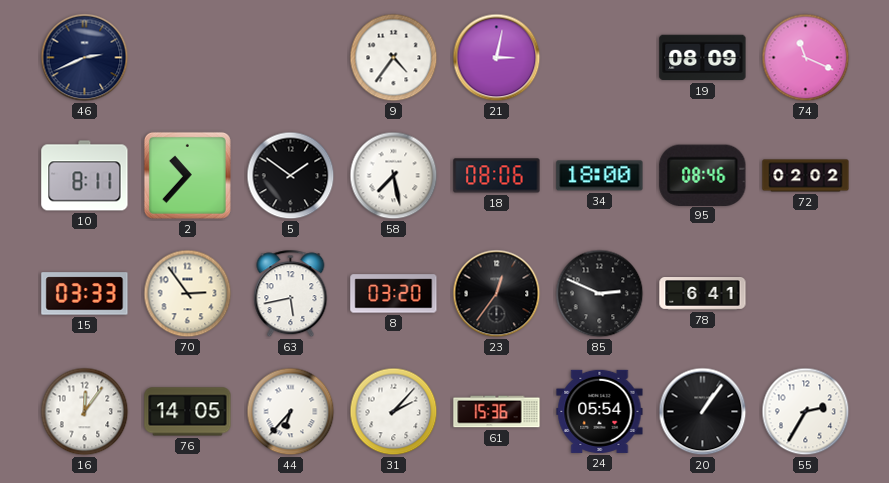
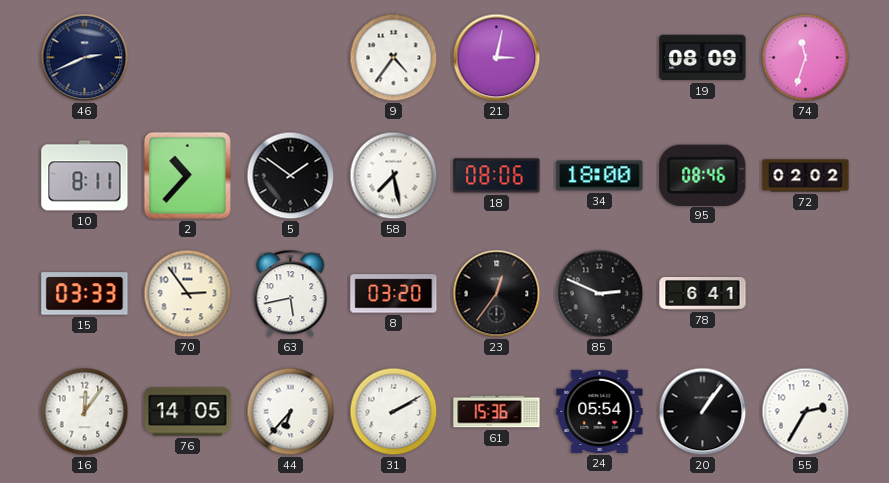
74: 11:19 -> 11:33
31: 2:07 -> 2:10
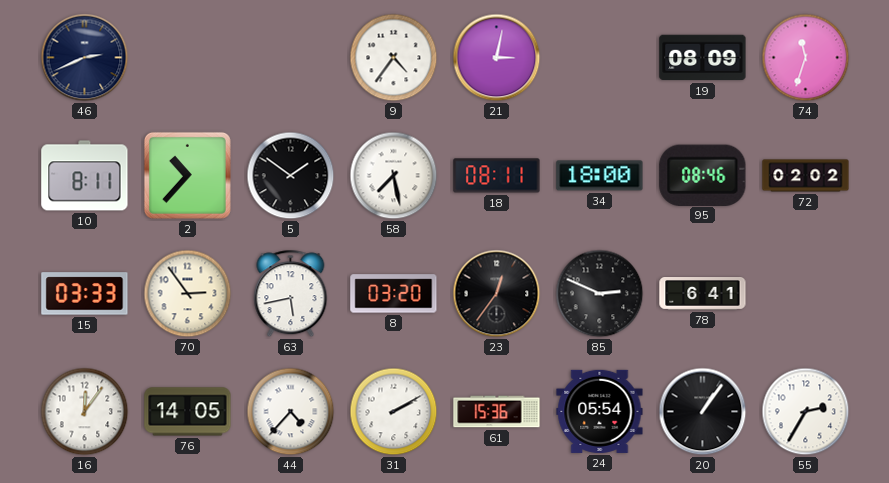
18: 08:06 -> 08:11
44: 6:37 -> 4:37
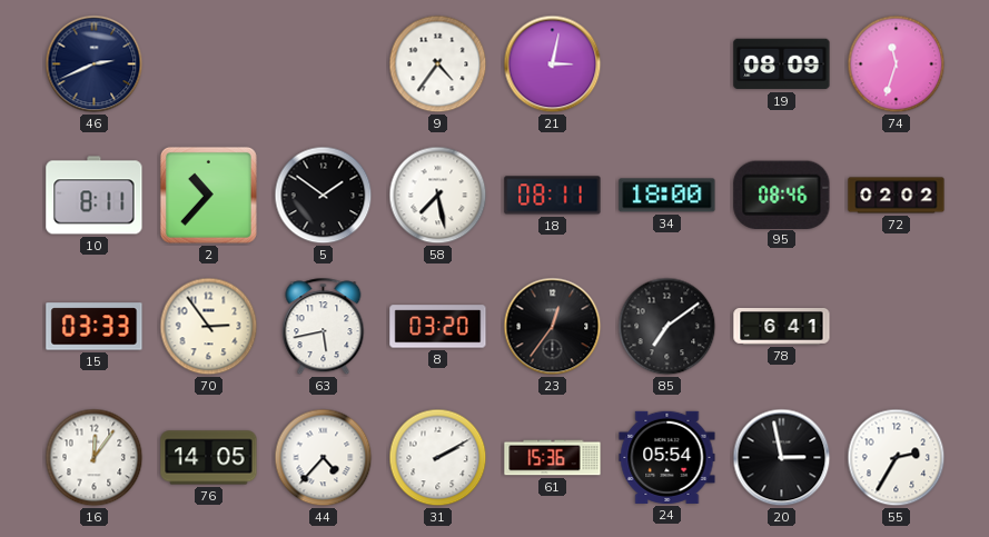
85: 2:49 -> 7:09
20: 1:06 -> 2:58
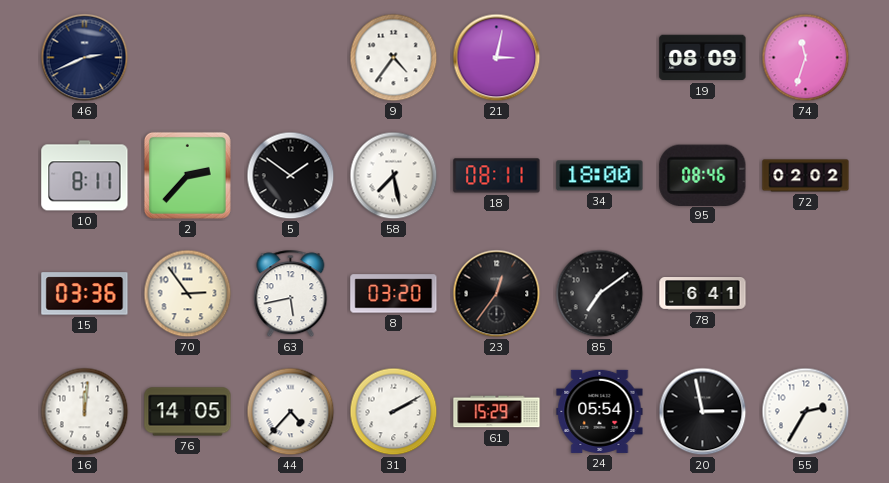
2: 10:37 -> 2:37
15: 03:33 -> 03:36
16: 12:06 -> 12:01
61: 15:36 -> 15:29
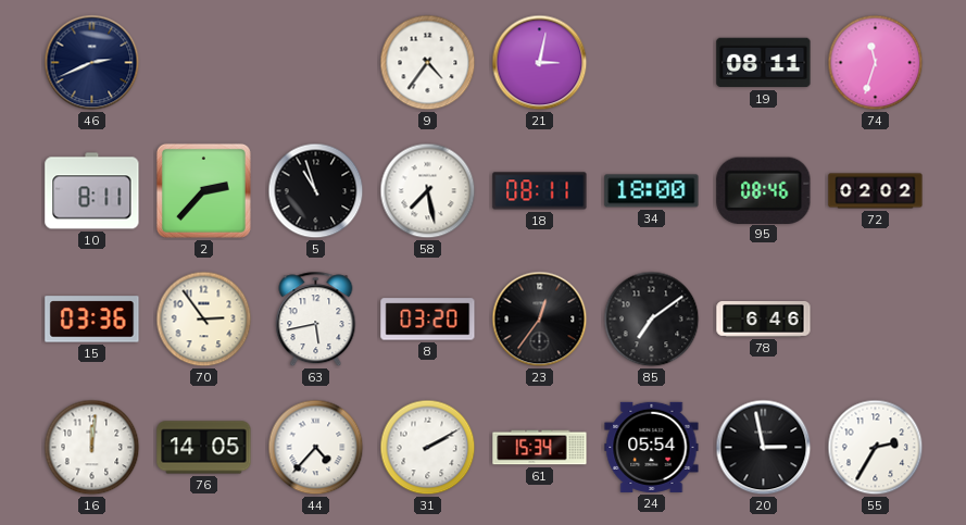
19: 08:09 -> 08:11
5: 1:51 -> 10:57
78: 6:41 -> 6:46
61: 15:29 -> 15:34
